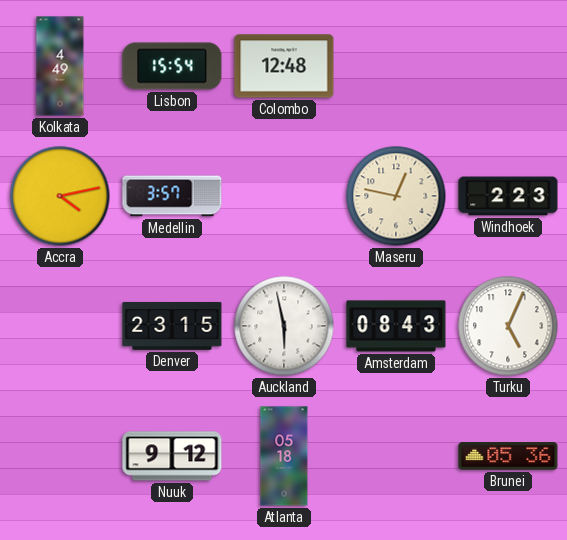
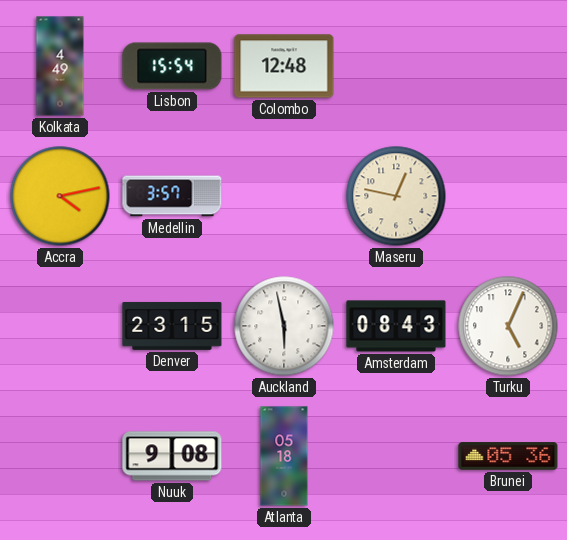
Windhoek: 2:23 -> none
Nuuk: 9:12 -> 9:08
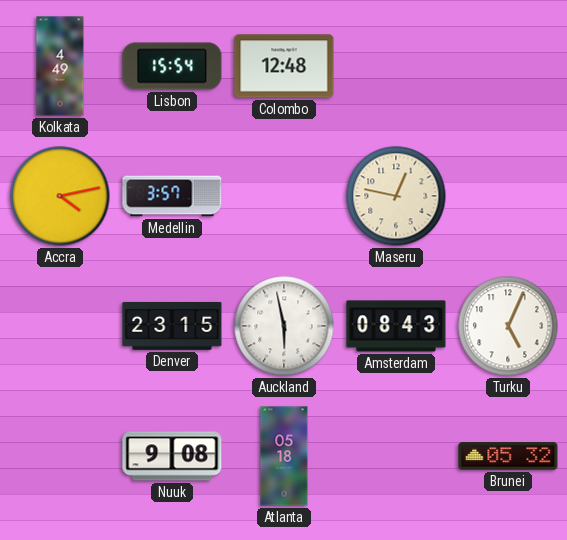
Brunei: 05:36 -> 05:32
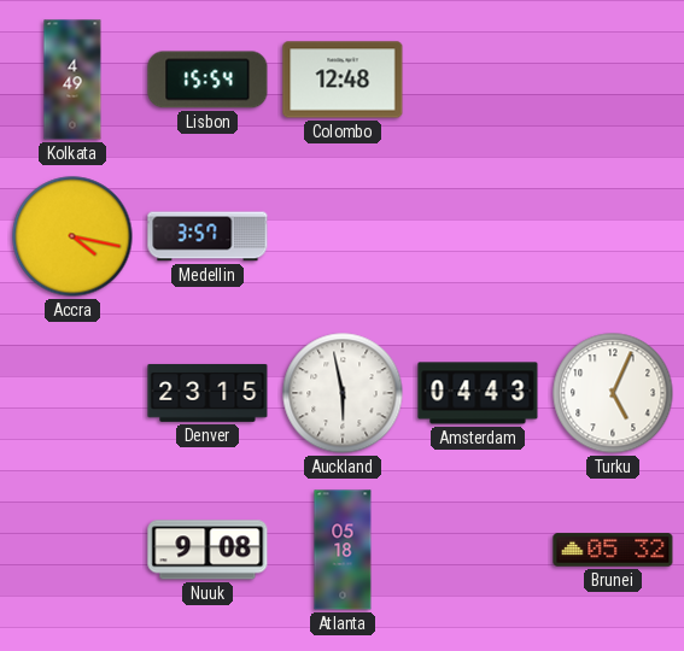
Accra: 4:13 -> 4:17
Maseru: 12:47 -> none
Amsterdam: 08:43 -> 04:43
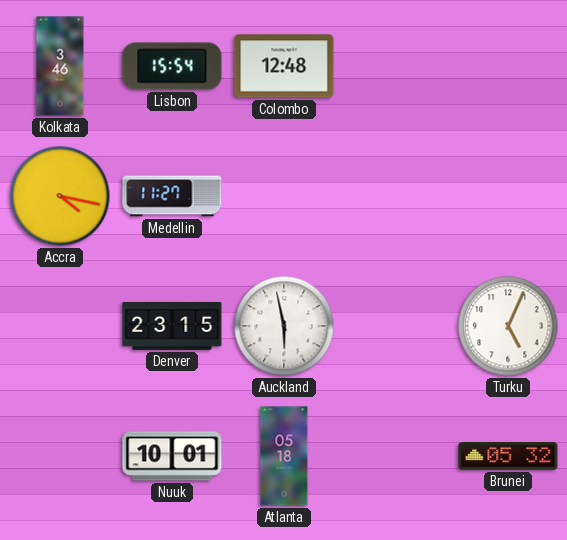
Kolkata: 4:49 -> 3:46
Medellin: 3:57 -> 11:27
Amsterdam: 04:43 -> none
Nuuk: 9:08 -> 10:01
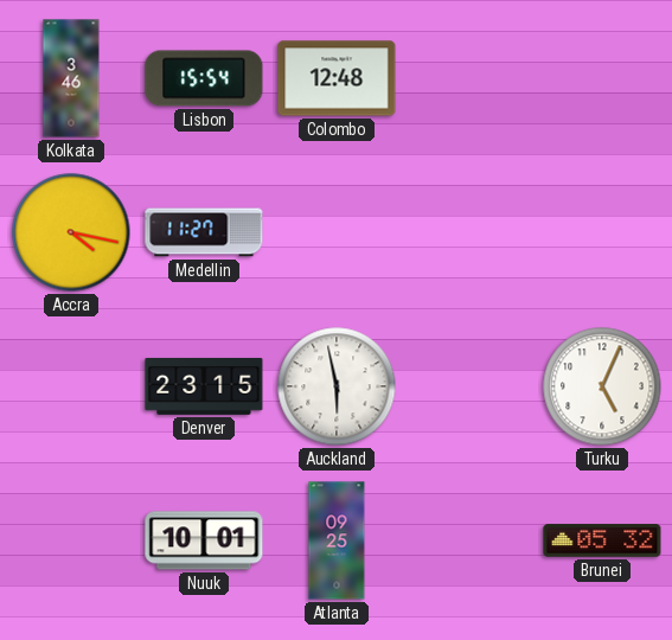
Atlanta: 05:18 -> 09:25
